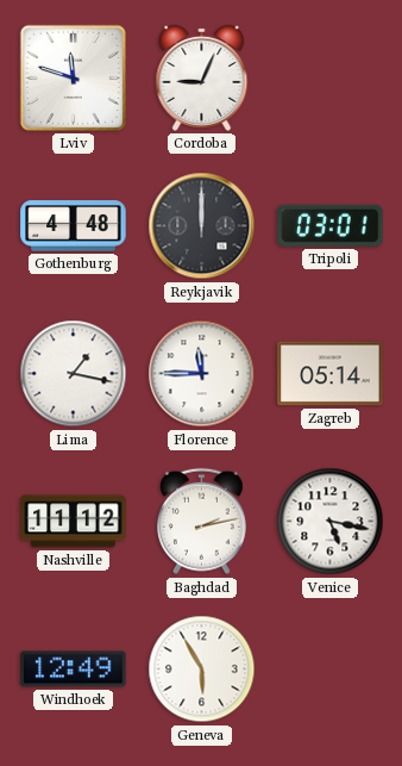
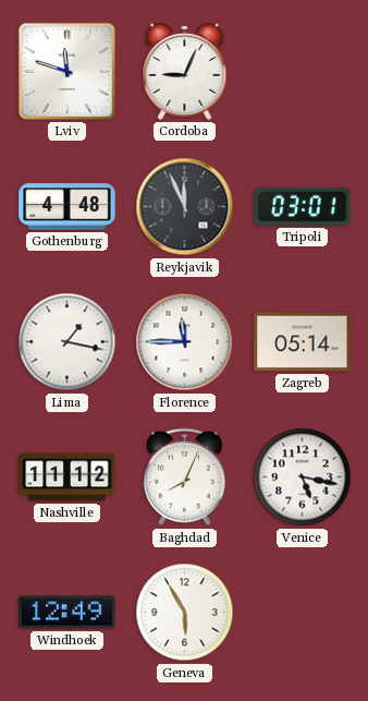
Reykjavik: 12:00 -> 11:56
Baghdad: 2:13 -> 8:04
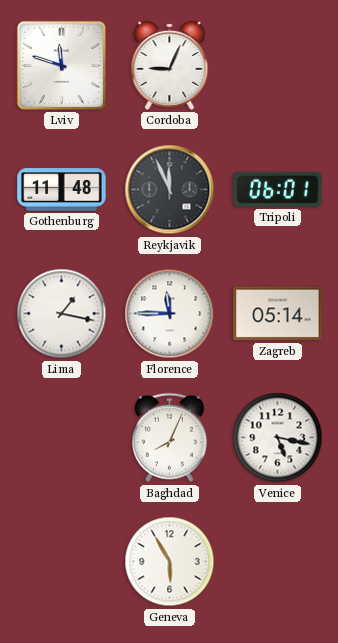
Gothenburg: 4:48 -> 11:48
Tripoli: 03:01 -> 06:01
Nashville: 11:12 -> none
Windhoek: 12:49 -> none
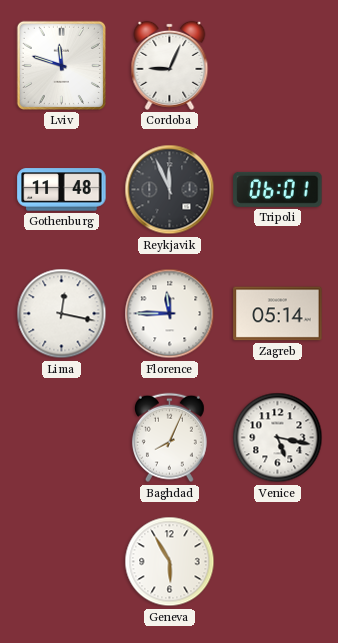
Lima: 1:17 -> 12:17
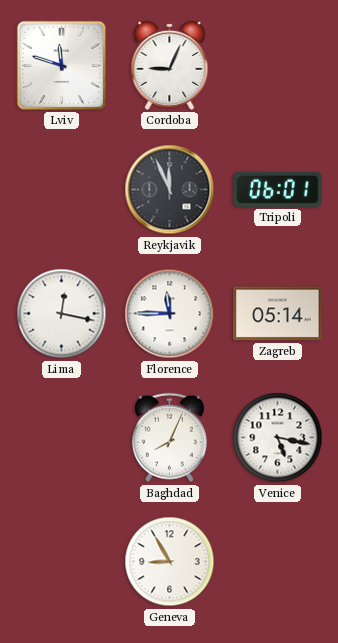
Gothenburg: 11:48 -> none
Geneva: 5:55 -> 8:55
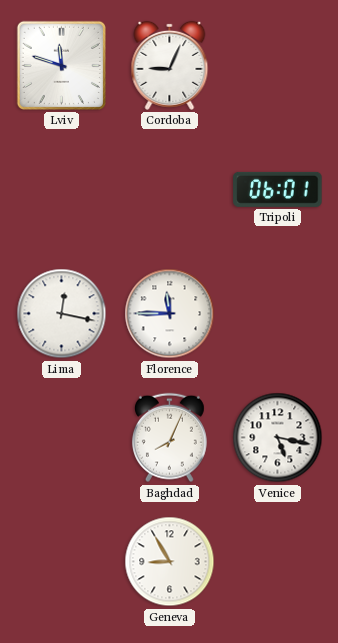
Reykjavik: 11:56 -> none
Zagreb: 05:14 -> none
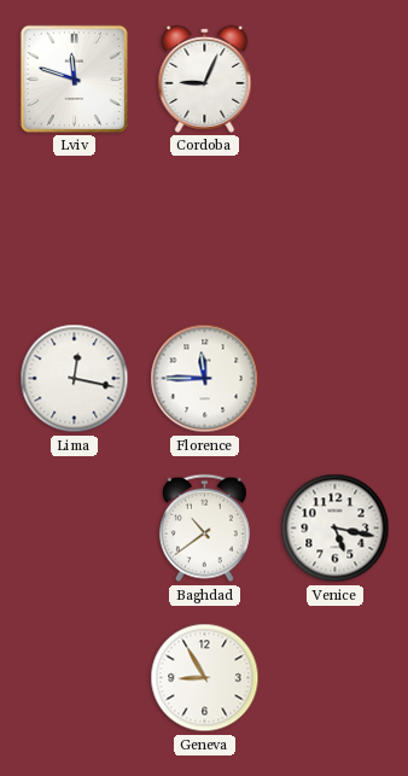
Tripoli: 06:01 -> none
Baghdad: 8:04 -> 10:39
